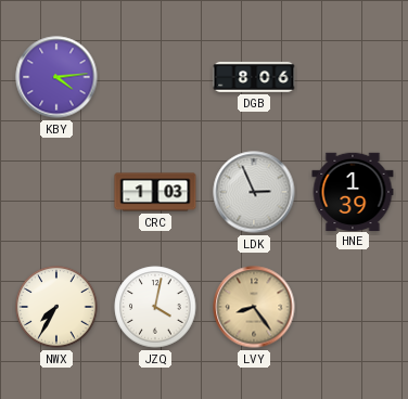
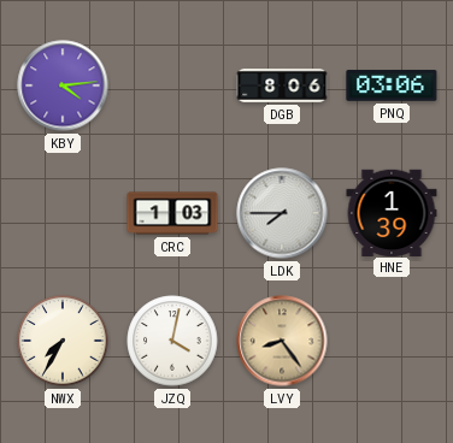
PNQ: none -> 03:06
LDK: 2:56 -> 7:45
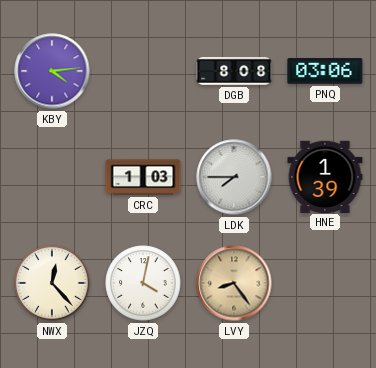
DGB: 8:06 -> 8:08
NWX: 7:35 -> 12:23
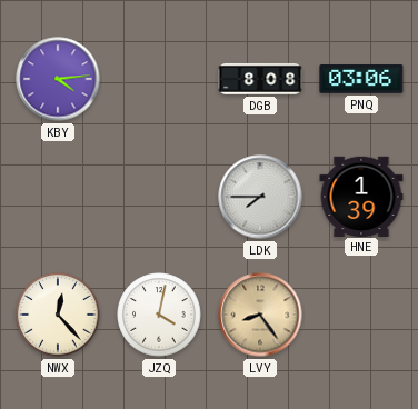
CRC: 1:03 -> none
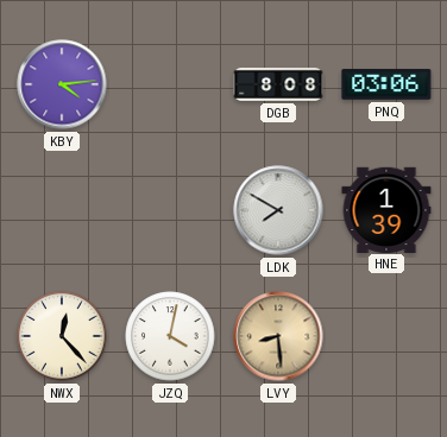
LDK: 7:45 -> 7:50
LVY: 8:24 -> 8:29
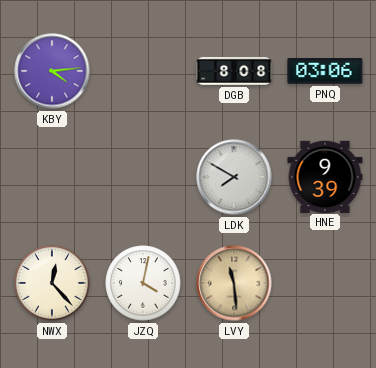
HNE: 1:39 -> 9:39
LVY: 8:29 -> 11:29
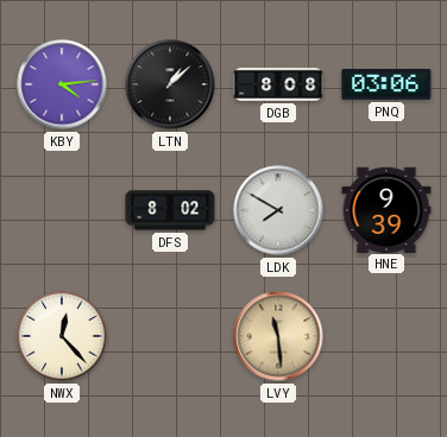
LTN: none -> 1:08
DFS: none -> 8:02
JZQ: 4:02 -> none
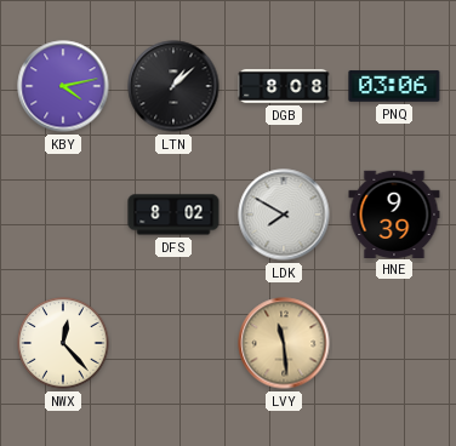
KBY: 4:14 -> 4:13
